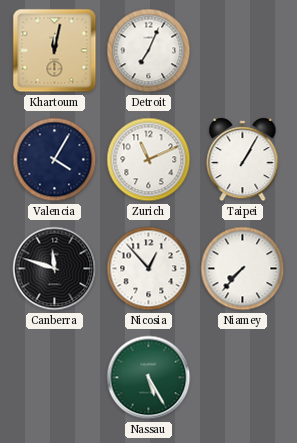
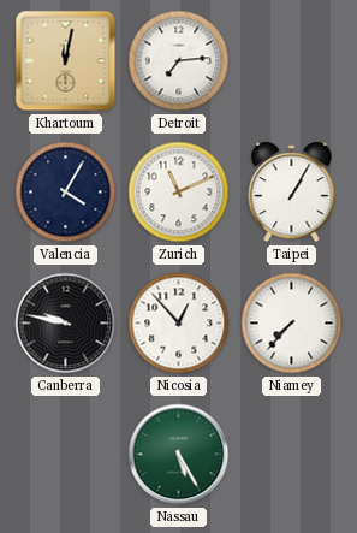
Detroit: 7:04 -> 7:14
Canberra: 11:48 -> 9:47
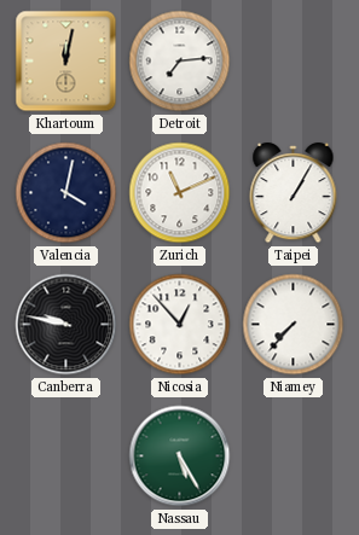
Valencia: 4:05 -> 4:02
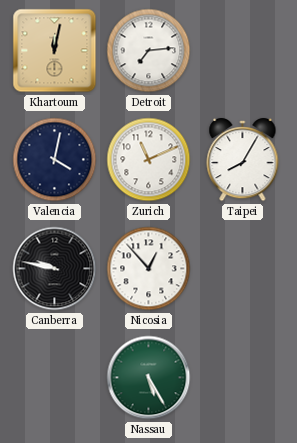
Taipei: 1:05 -> 8:05
Niamey: 7:37 -> none
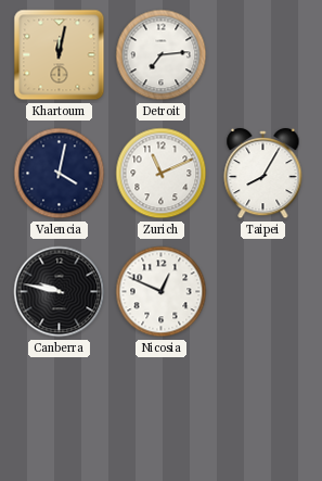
Nicosia: 12:53 -> 12:49
Nassau: 5:25 -> none
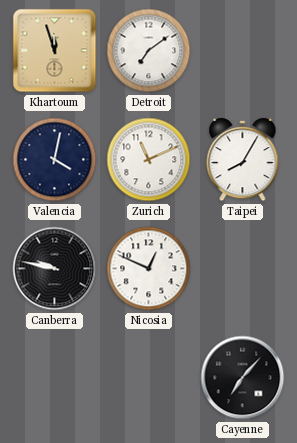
Khartoum: 12:02 -> 11:57
Detroit: 7:14 -> 7:09
Cayenne: none -> 7:07
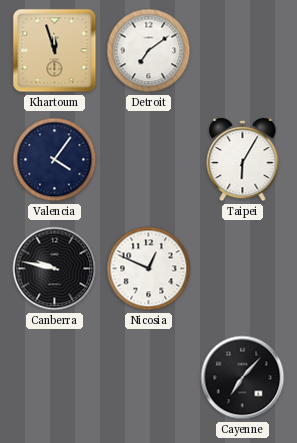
Valencia: 4:02 -> 4:06
Zurich: 11:11 -> none
Taipei: 8:05 -> 6:05
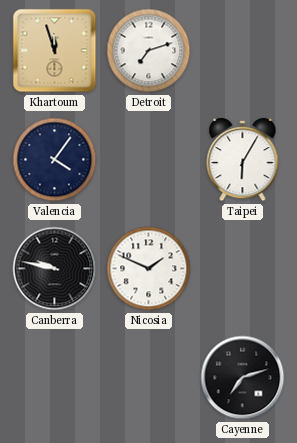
Detroit: 7:09 -> 7:12
Nicosia: 12:49 -> 1:49
Cayenne: 7:07 -> 7:12
